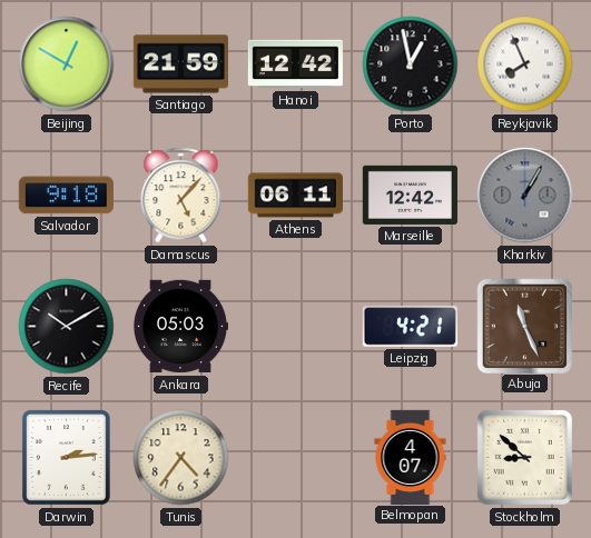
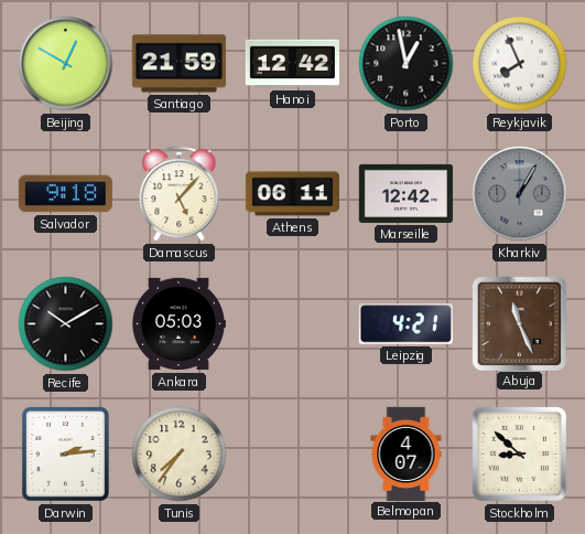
Tunis: 4:36 -> 7:36
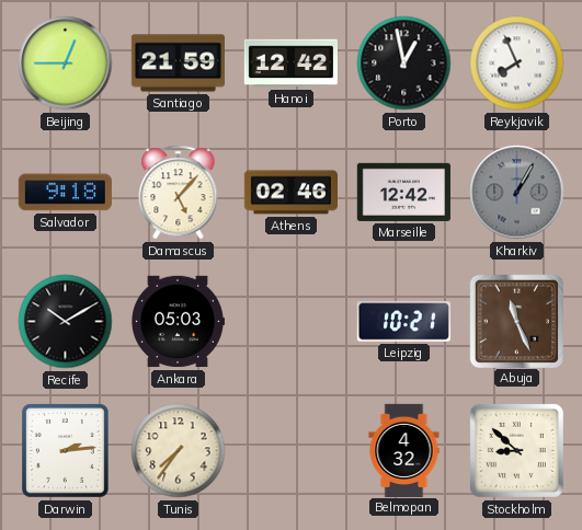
Beijing: 12:50 -> 12:45
Athens: 06:11 -> 02:46
Leipzig: 4:21 -> 10:21
Belmopan: 4:07 -> 4:32
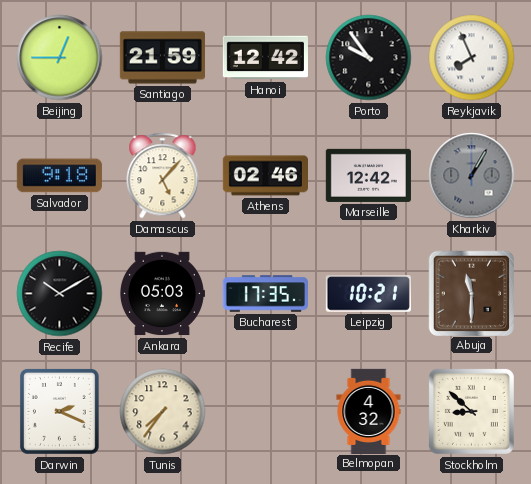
Porto: 12:58 -> 9:54
Bucharest: none -> 17:35
Abuja: 11:26 -> 11:30
Darwin: 2:14 -> 2:19
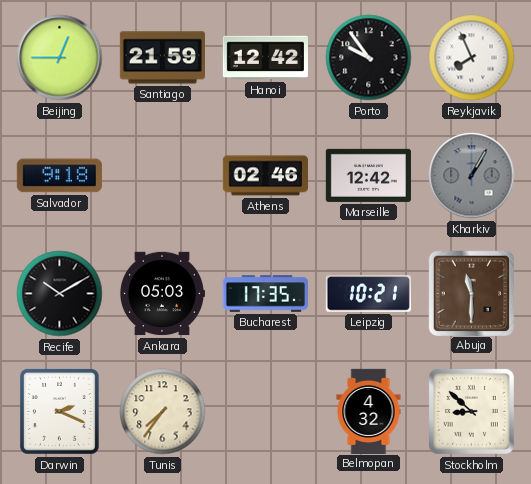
Damascus: 5:07 -> none
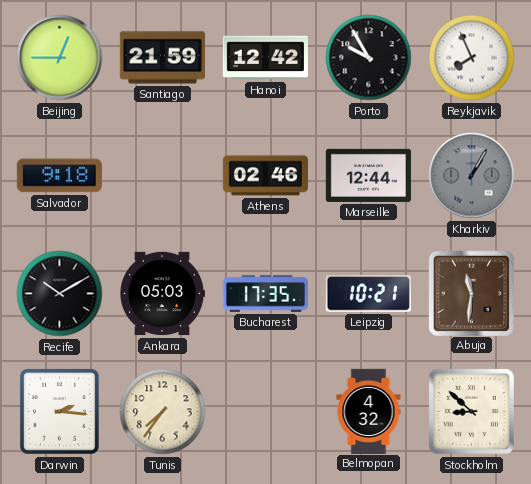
Porto: 9:54 -> 9:55
Marseille: 12:42 -> 12:44
Abuja: 11:30 -> 11:31
Darwin: 2:19 -> 2:16
